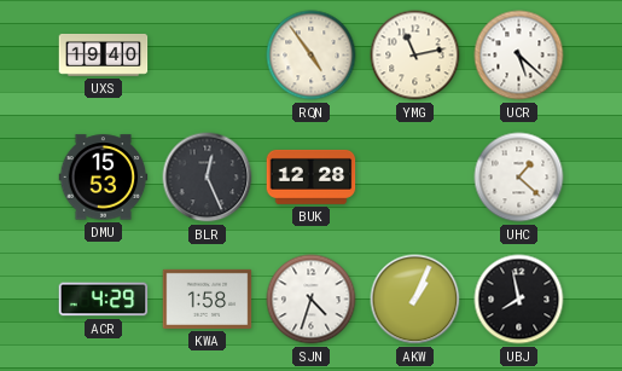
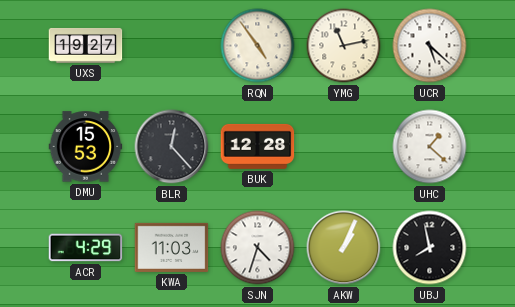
UXS: 19:40 -> 19:27
BLR: 12:26 -> 12:23
KWA: 1:58 -> 11:03
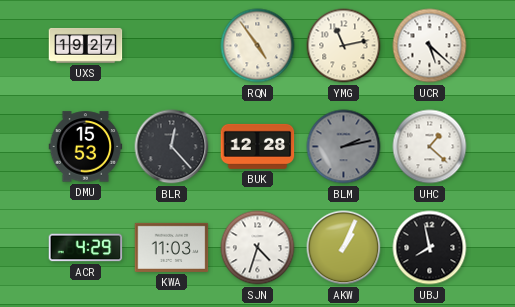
BLM: none -> 2:13
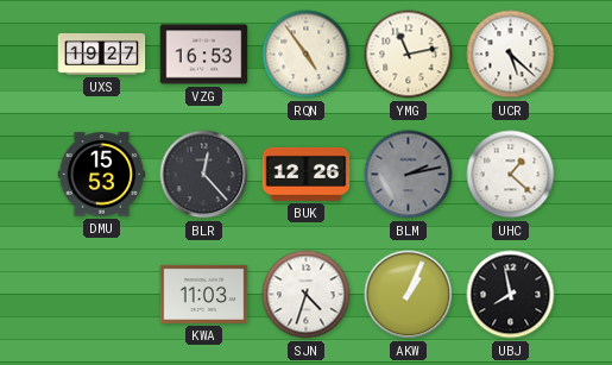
VZG: none -> 16:53
BUK: 12:28 -> 12:26
ACR: 4:29 -> none
